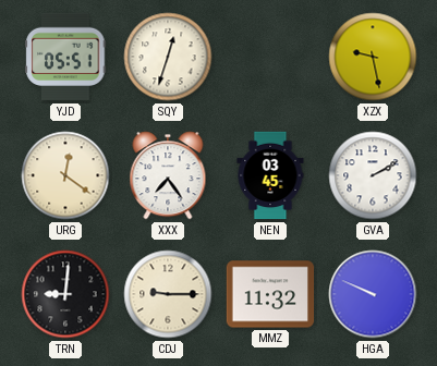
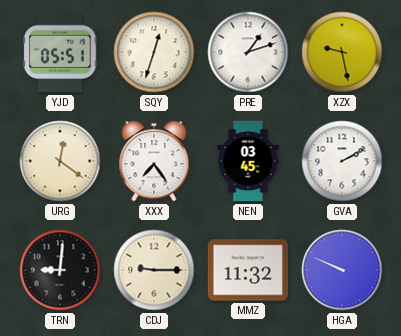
PRE: none -> 1:12
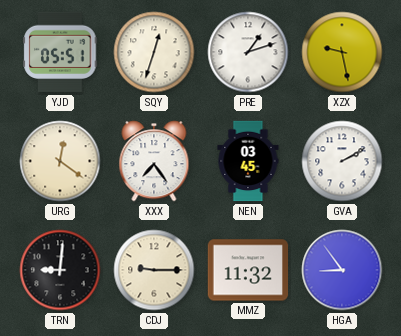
HGA: 9:49 -> 8:54
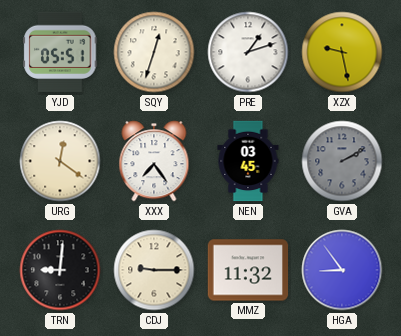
GVA dial: white -> grey
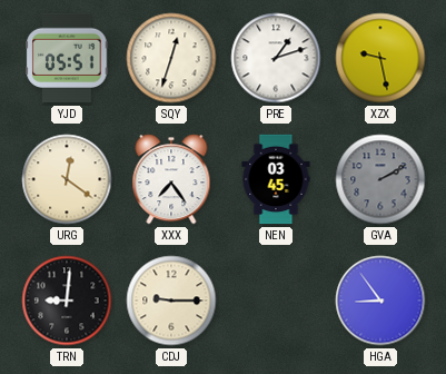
MMZ: 11:32 -> none
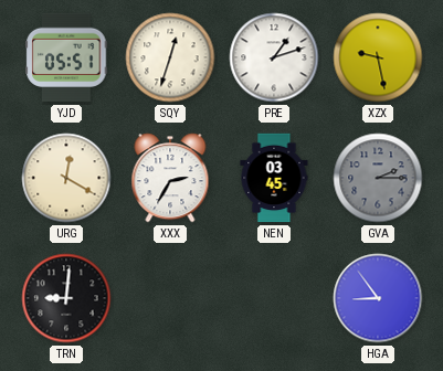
URG: 12:21 -> 12:20
XXX: 7:24 -> 2:35
GVA: 2:10 -> 2:15
CDJ: 9:15 -> none
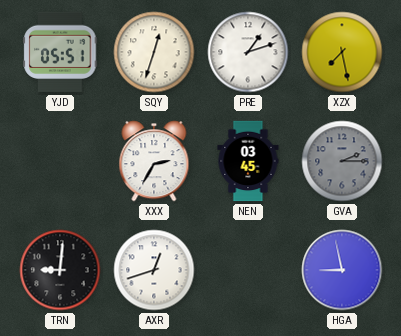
XZX: 9:28 -> 7:28
URG: 12:20 -> none
AXR: none -> 12:42
HGA: 8:54 -> 8:58
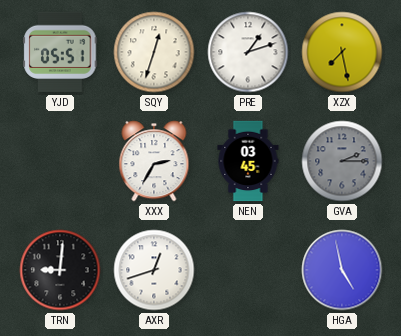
HGA: 8:58 -> 4:58
